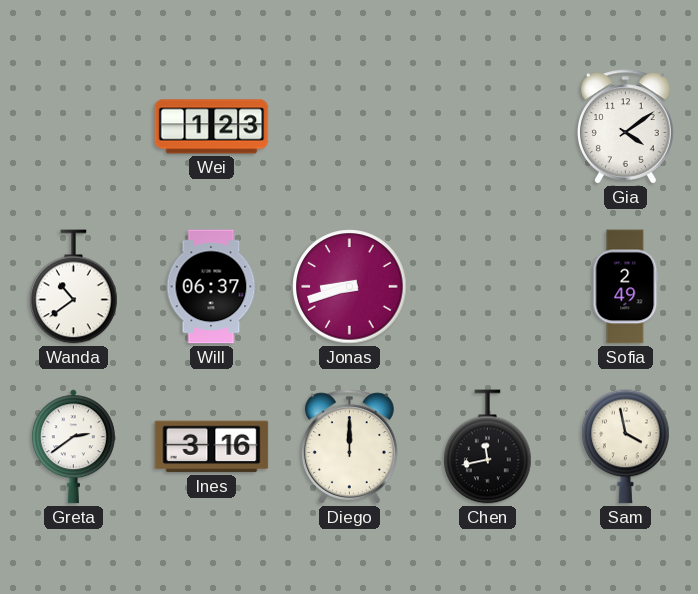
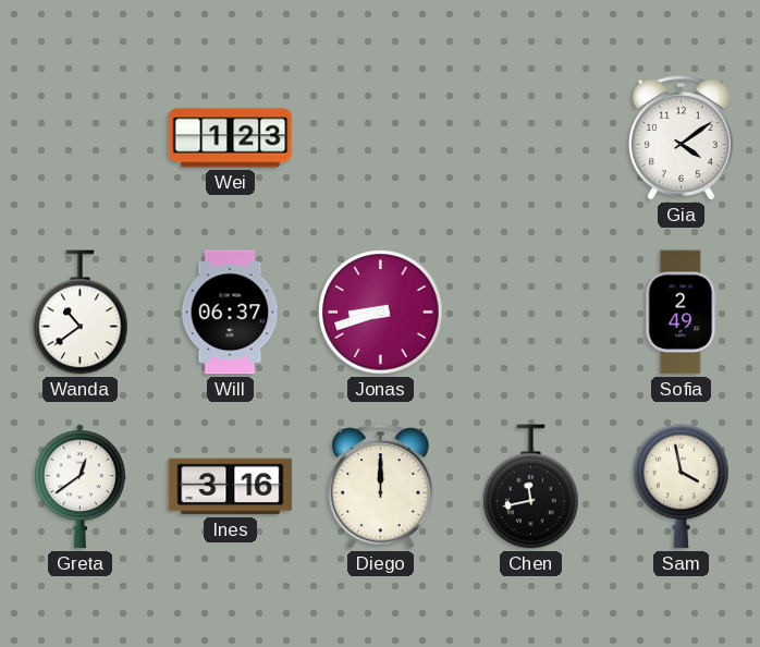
Greta: 2:39 -> 12:39
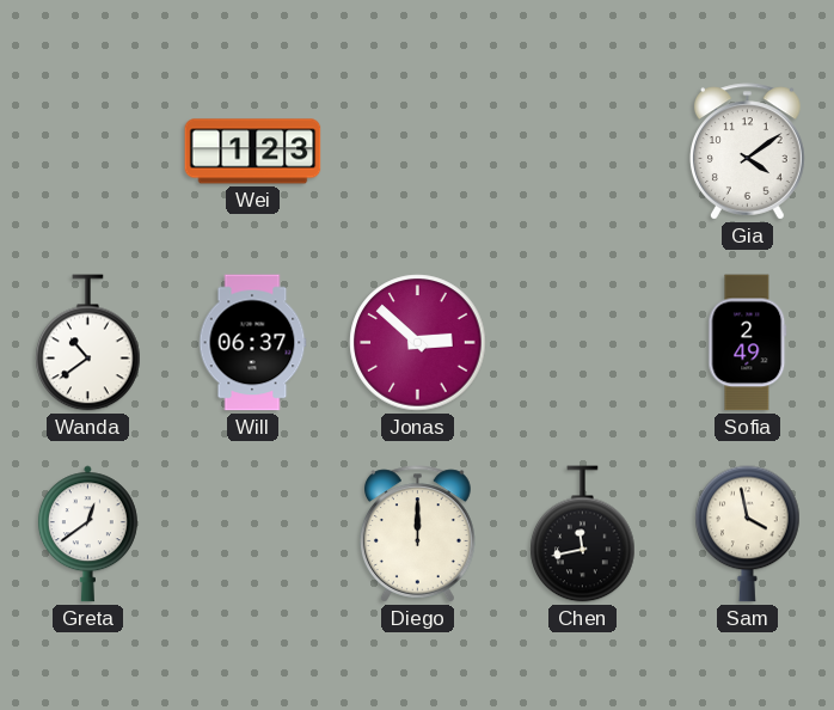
Jonas: 8:42 -> 2:52
Ines: 3:16 -> none
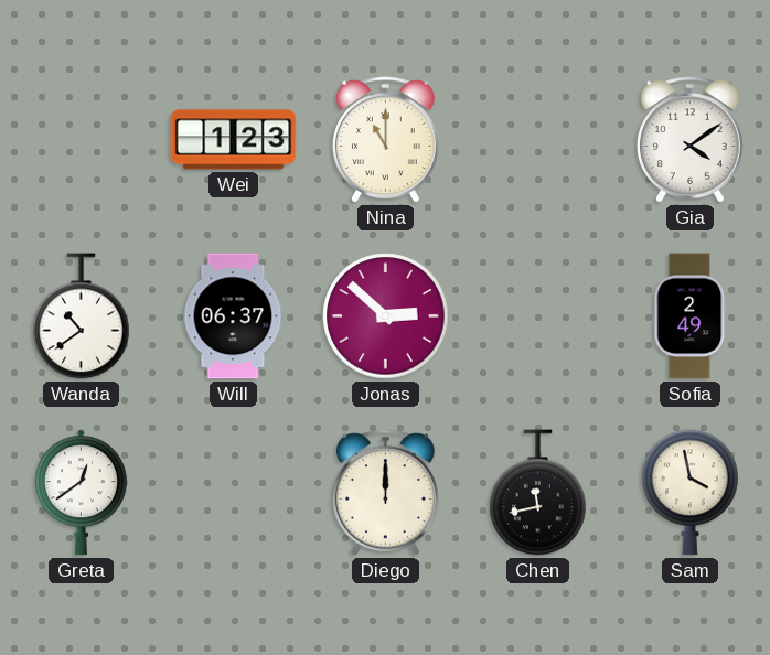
Nina: none -> 11:00
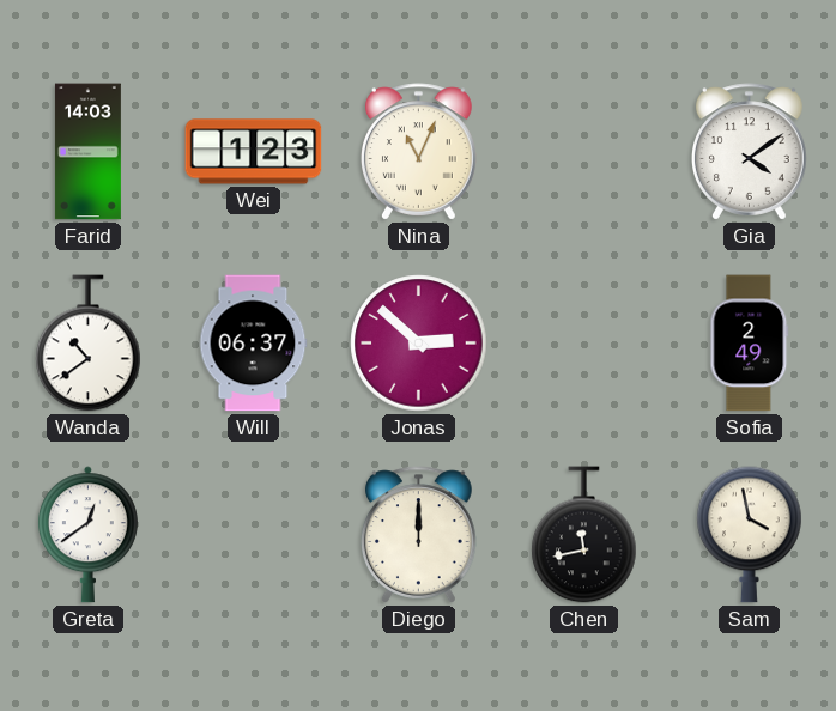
Farid: none -> 14:03
Nina: 11:00 -> 11:04
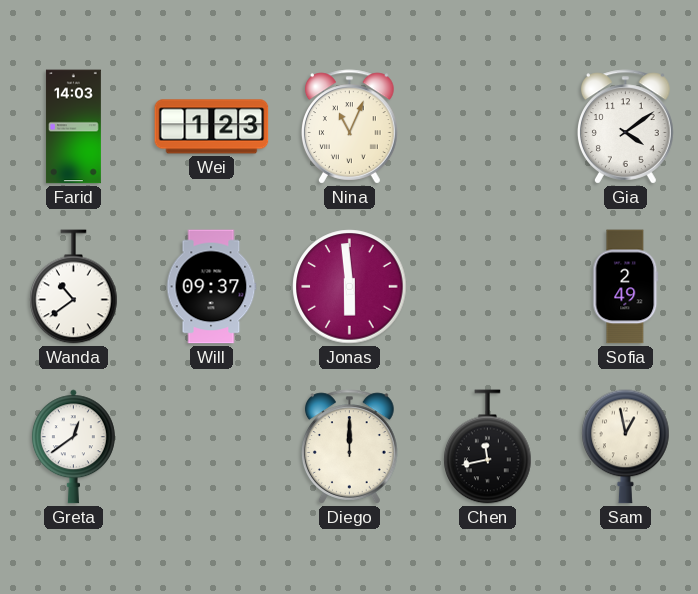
Will: 06:37 -> 09:37
Jonas: 2:52 -> 5:59
Sam: 3:58 -> 12:58
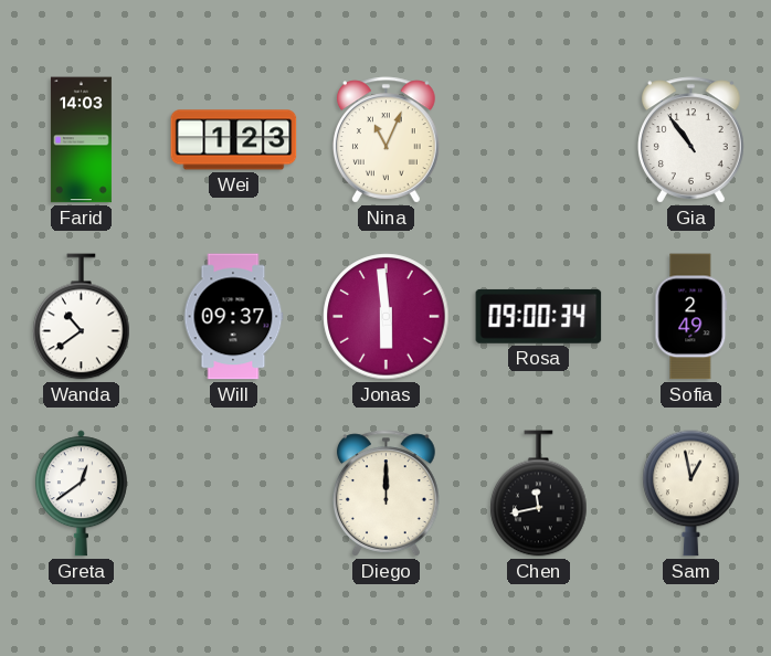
Gia: 4:09 -> 10:54
Rosa: none -> 09:00
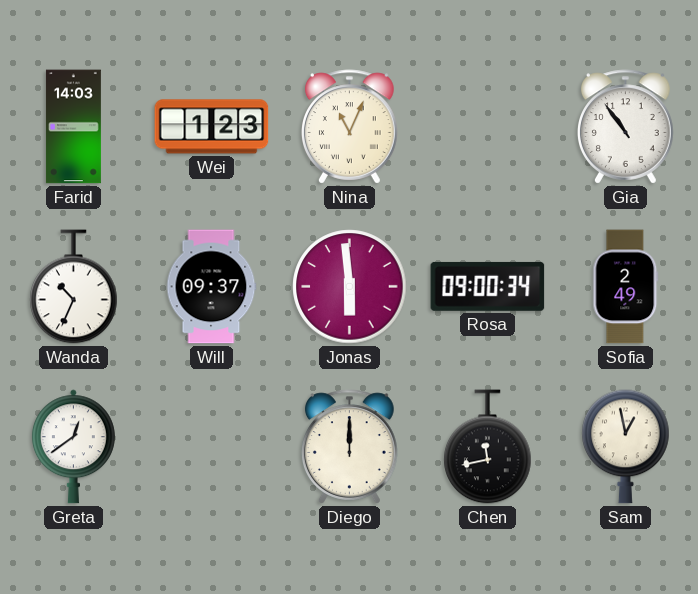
Wanda: 10:39 -> 10:34
